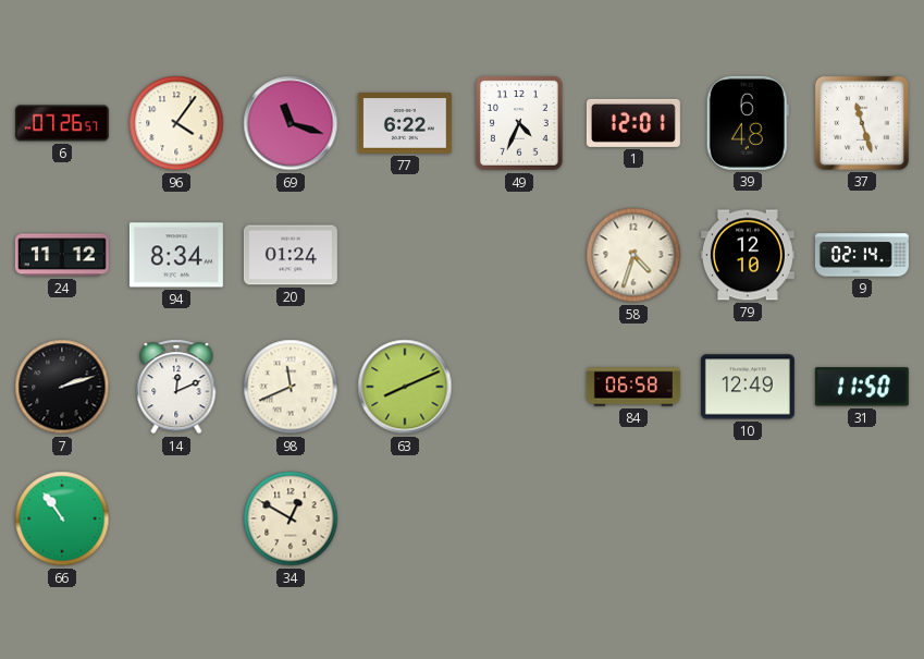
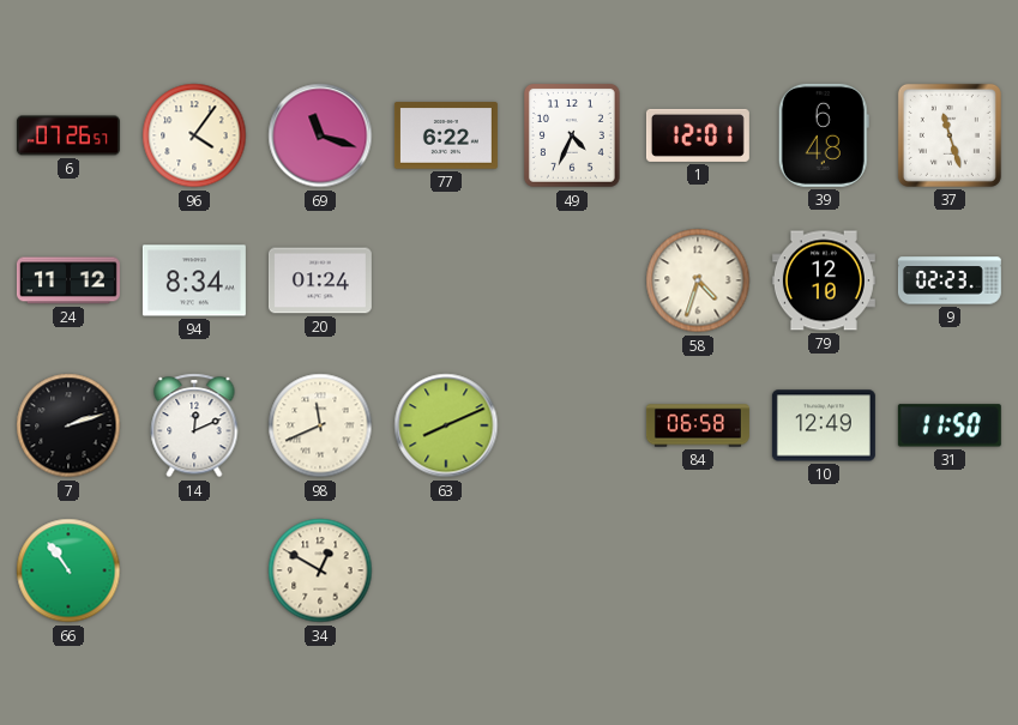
9: 02:14 -> 02:23
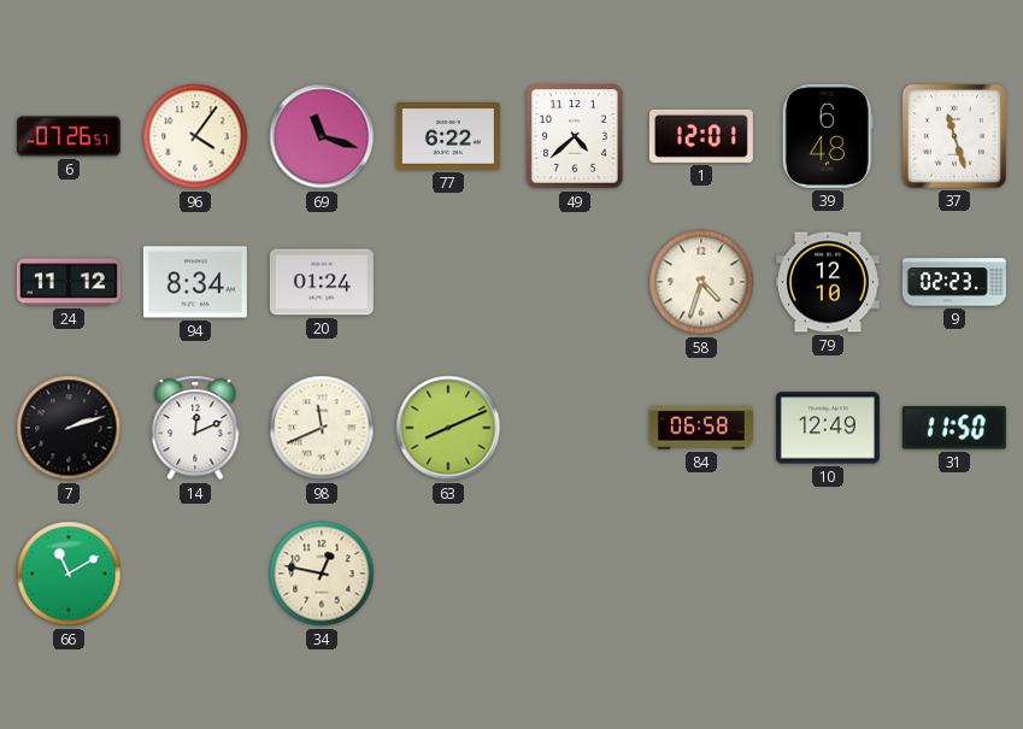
49: 4:34 -> 4:38
66: 10:54 -> 11:10
34: 12:50 -> 12:47
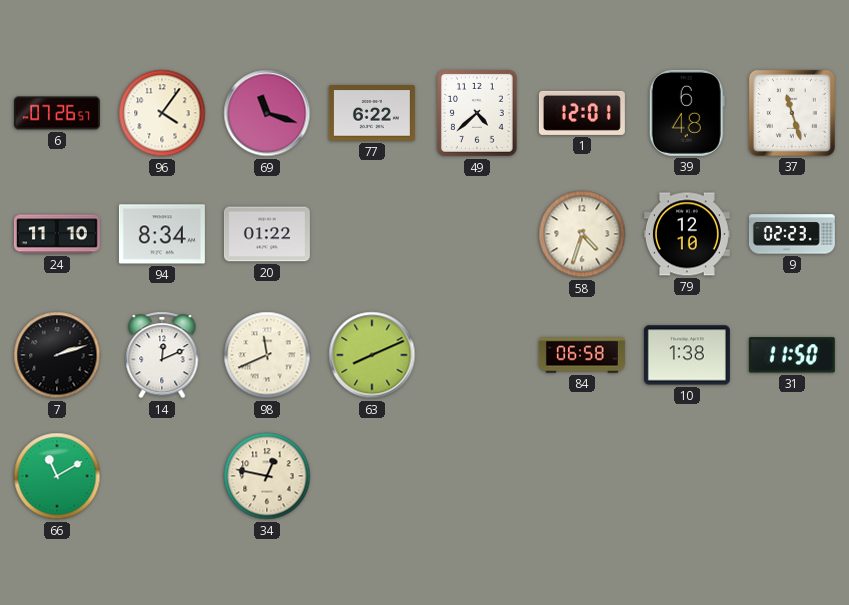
24: 11:12 -> 11:10
20: 01:24 -> 01:22
10: 12:49 -> 1:38
